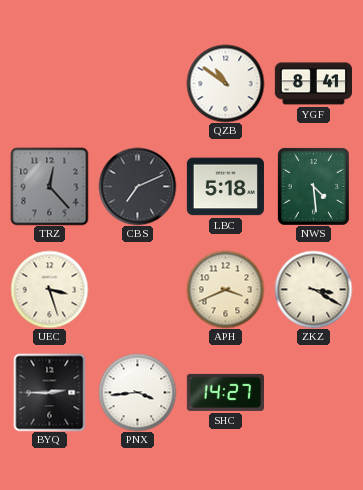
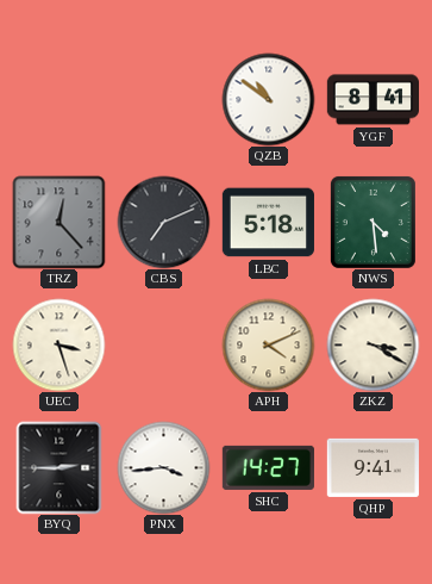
APH: 3:41 -> 4:11
QHP: none -> 9:41
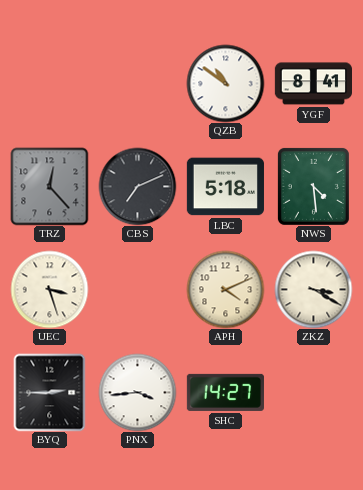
QHP: 9:41 -> none
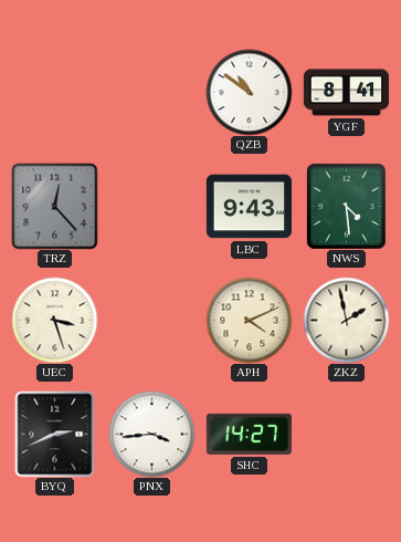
CBS: 7:11 -> none
LBC: 5:18 -> 9:43
ZKZ: 3:20 -> 1:58
BYQ: 2:45 -> 2:41
